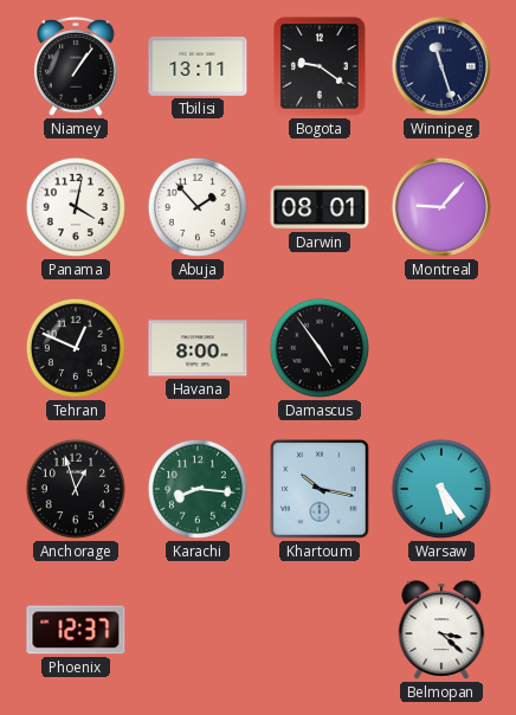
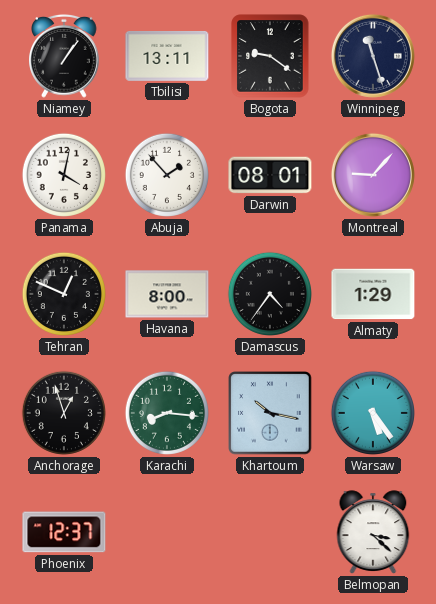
Damascus: 4:54 -> 4:36
Almaty: none -> 1:29
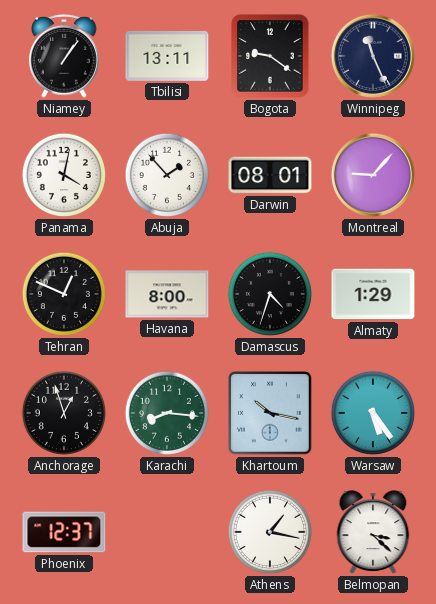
Winnipeg: 11:27 -> 11:26
Damascus: 4:36 -> 4:33
Athens: none -> 1:17
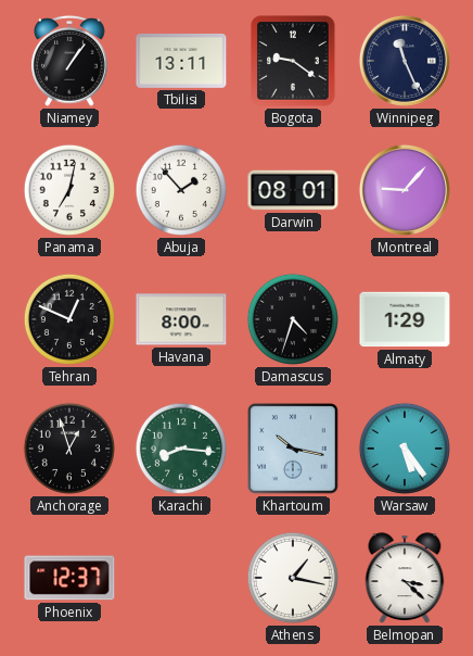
Panama: 4:02 -> 7:02
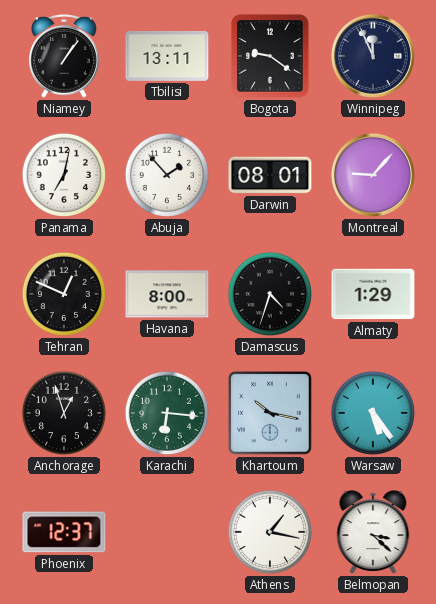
Winnipeg: 11:26 -> 11:56
Karachi: 8:16 -> 6:16
